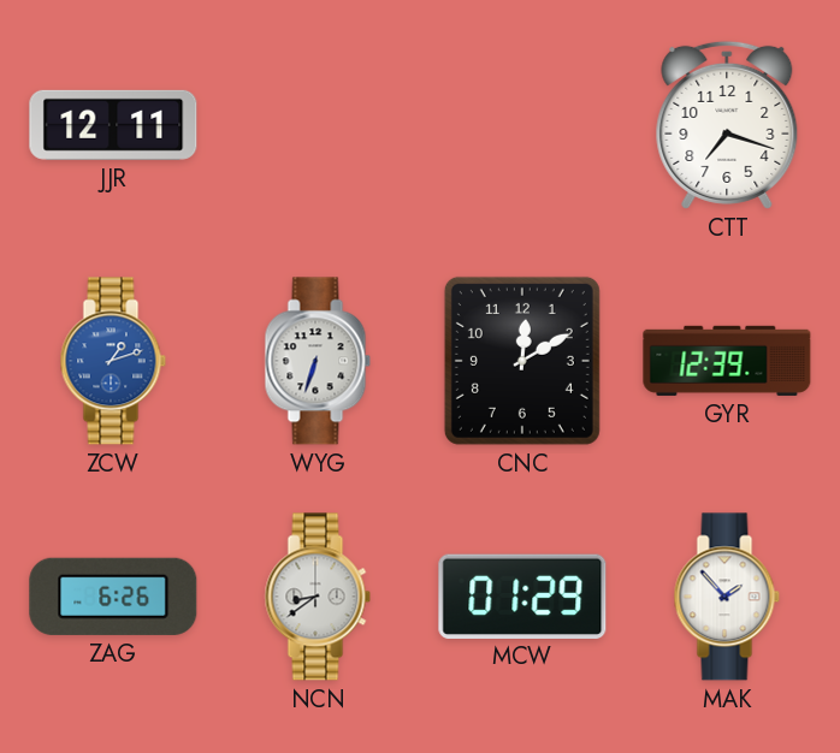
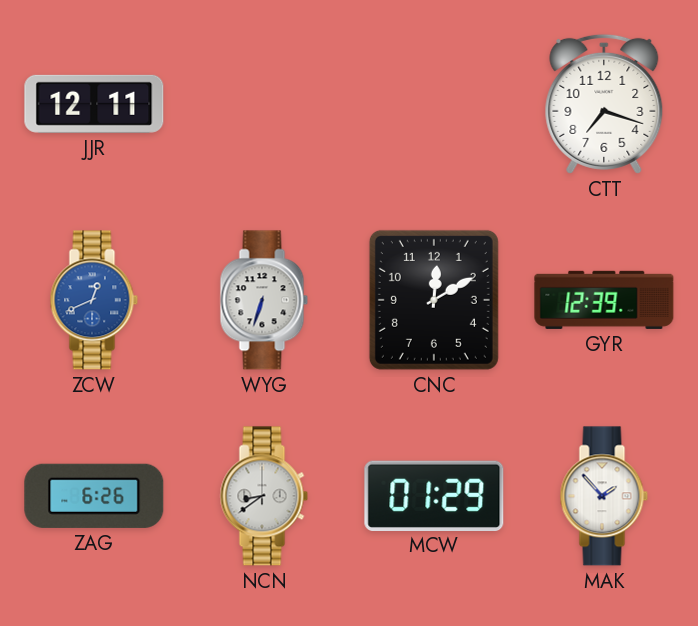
ZCW: 1:12 -> 12:41
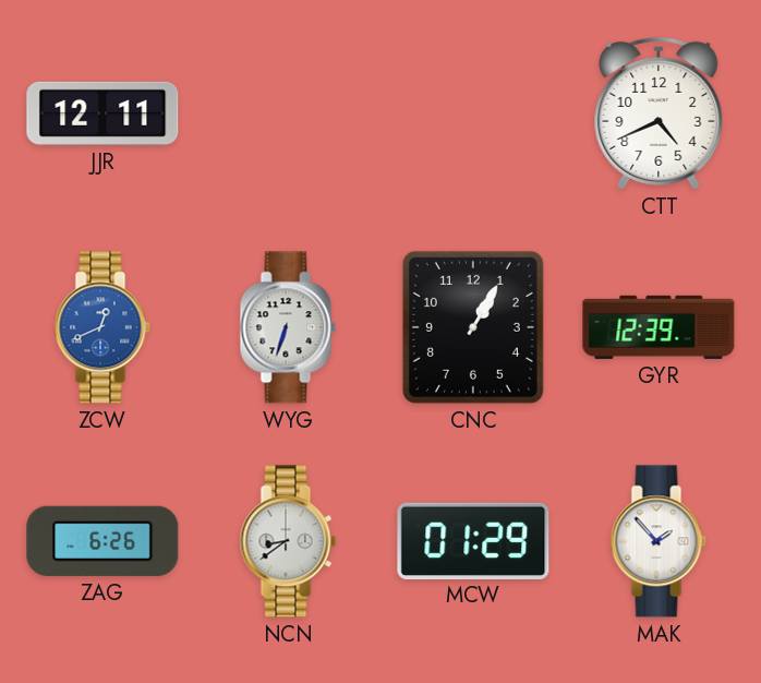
CTT: 7:18 -> 4:41
CNC: 12:10 -> 1:05
